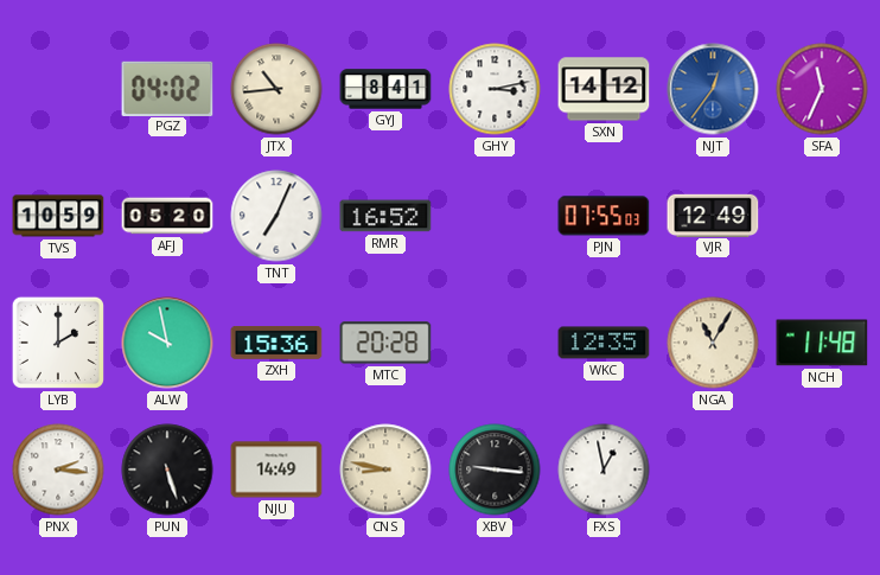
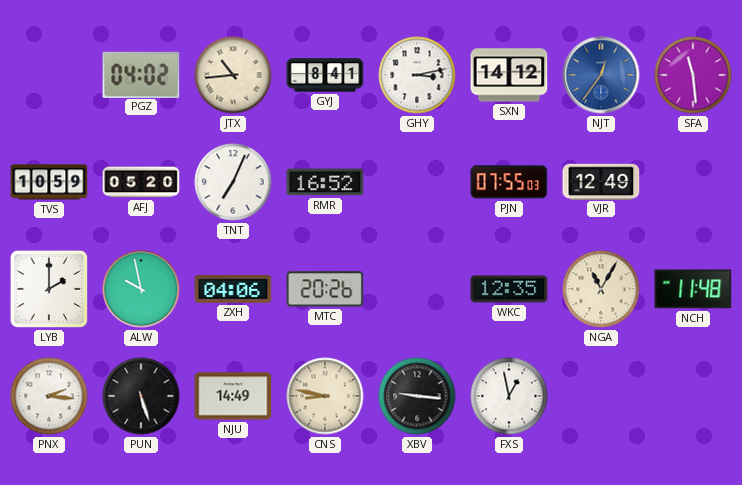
SFA: 11:34 -> 11:29
ZXH: 15:36 -> 04:06
MTC: 20:28 -> 20:26
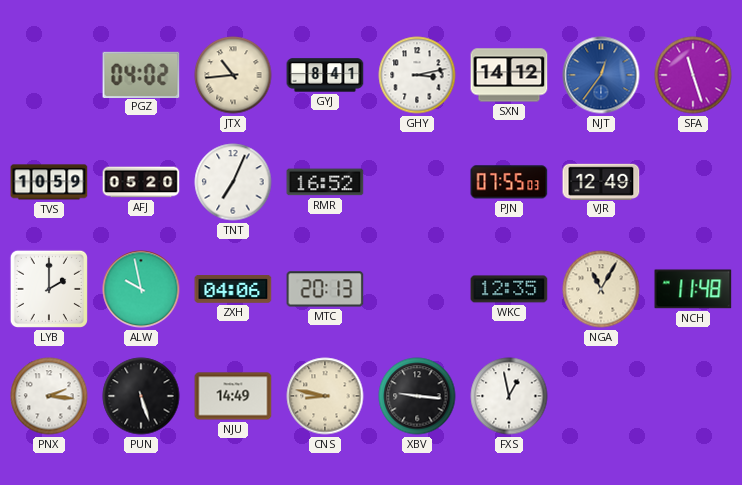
SFA: 11:29 -> 11:27
MTC: 20:26 -> 20:13
